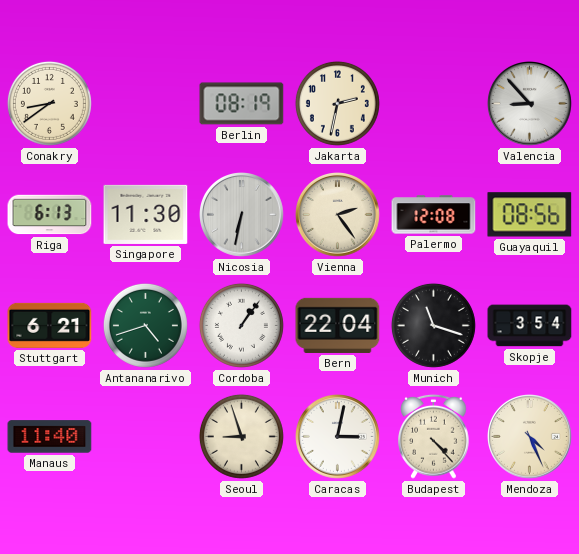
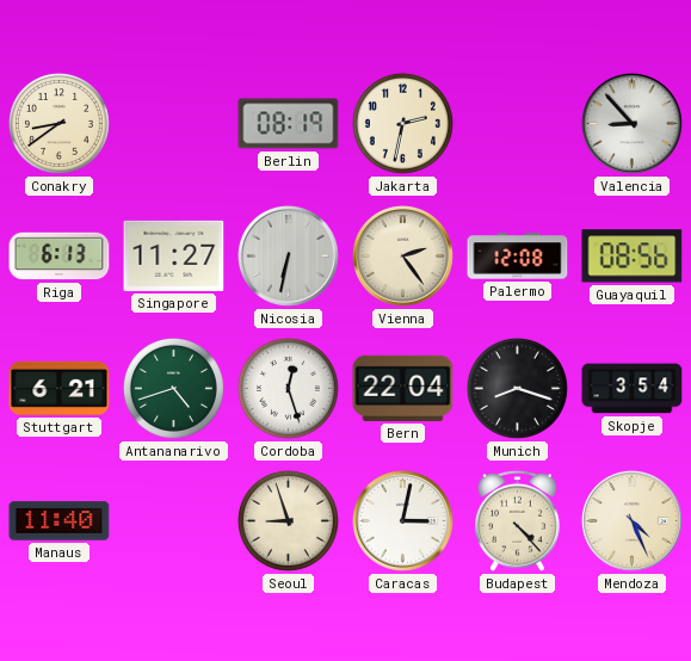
Singapore: 11:30 -> 11:27
Cordoba: 1:06 -> 12:27
Munich: 11:18 -> 8:18
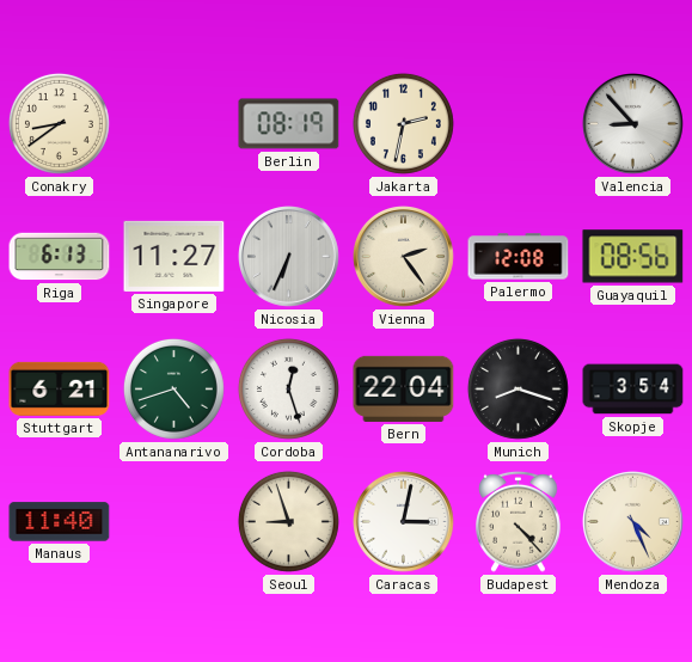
Nicosia: 6:32 -> 6:34
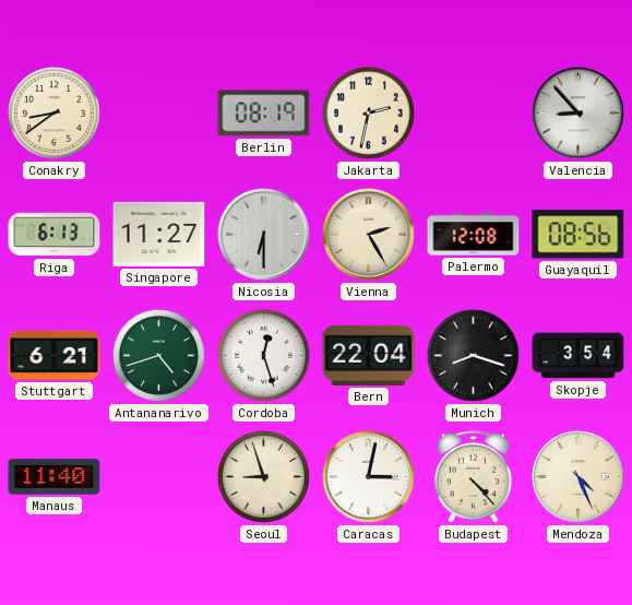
Nicosia: 6:34 -> 6:30
Vienna: 2:24 -> 2:25
